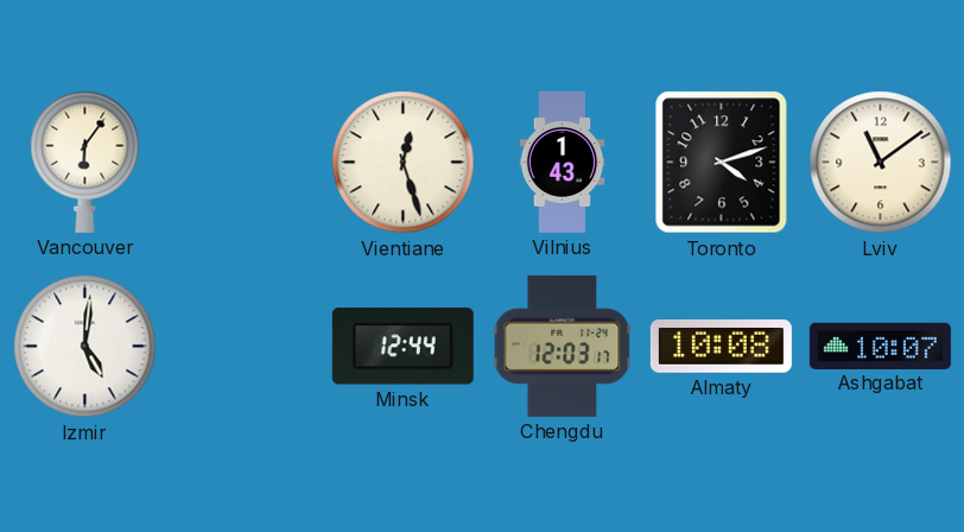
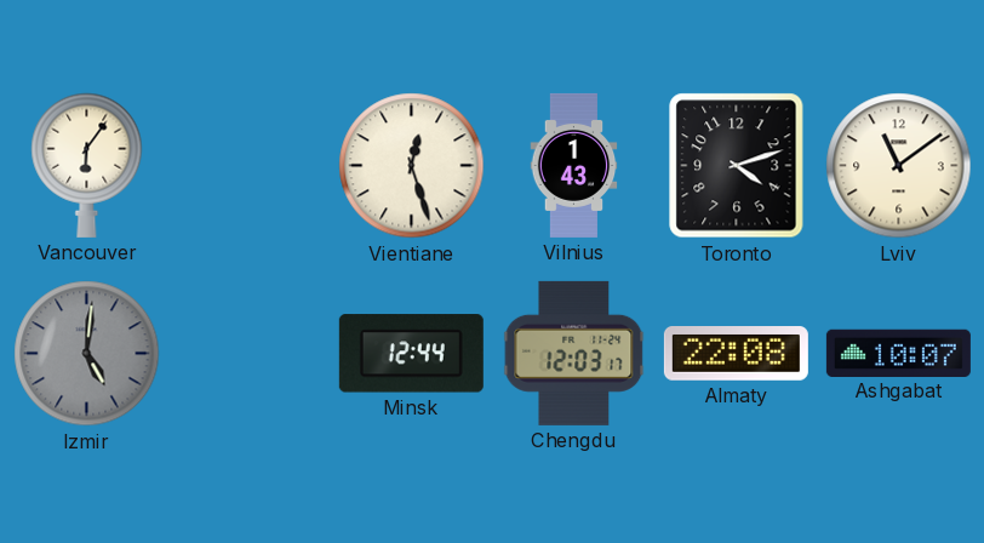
Izmir dial: white -> grey
Almaty: 10:08 -> 22:08
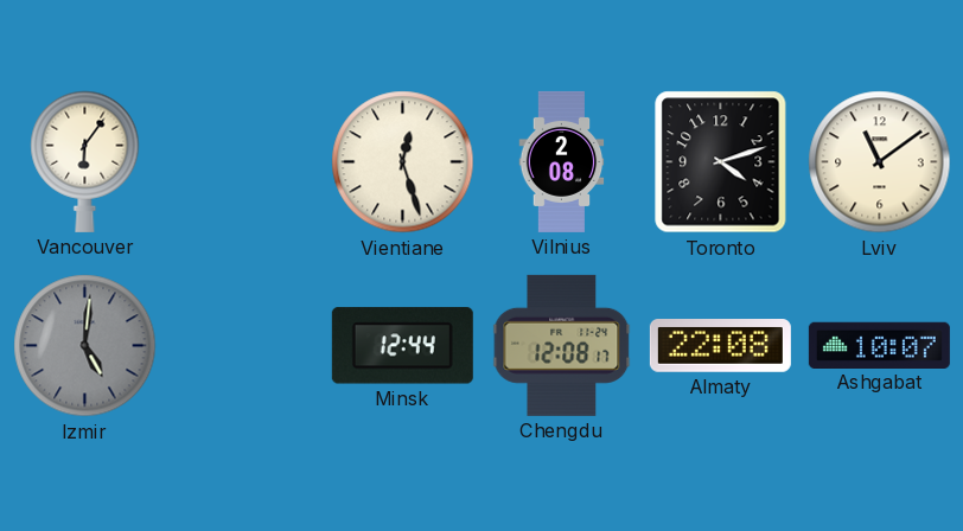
Vilnius: 1:43 -> 2:08
Chengdu: 12:03 -> 12:08
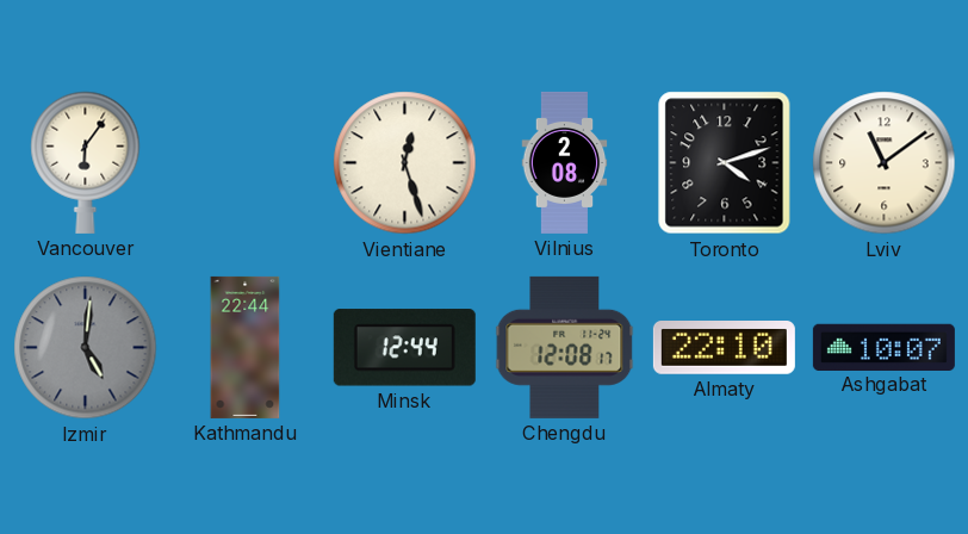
Kathmandu: none -> 22:44
Almaty: 22:08 -> 22:10
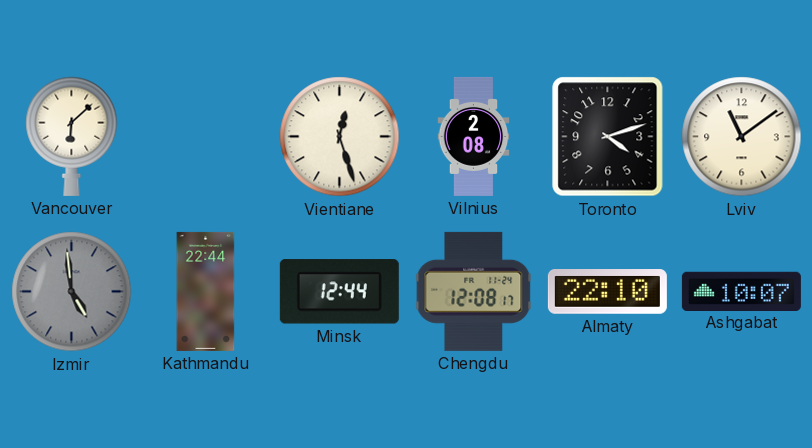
Vancouver: 6:06 -> 6:08
Izmir: 5:01 -> 4:59
